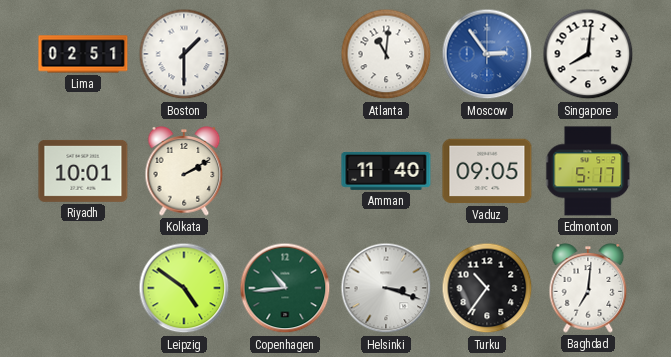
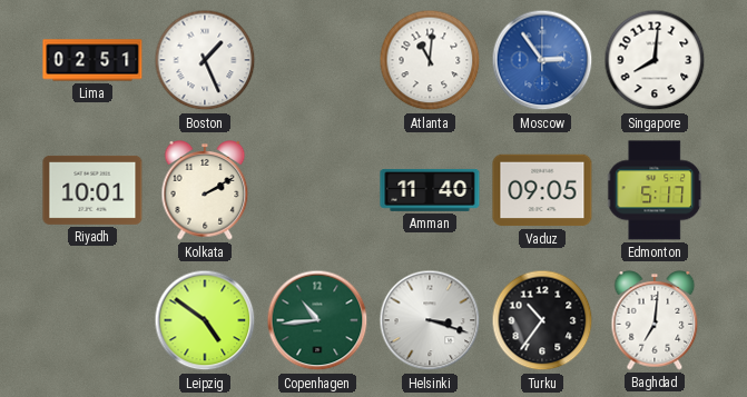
Boston: 1:30 -> 1:26
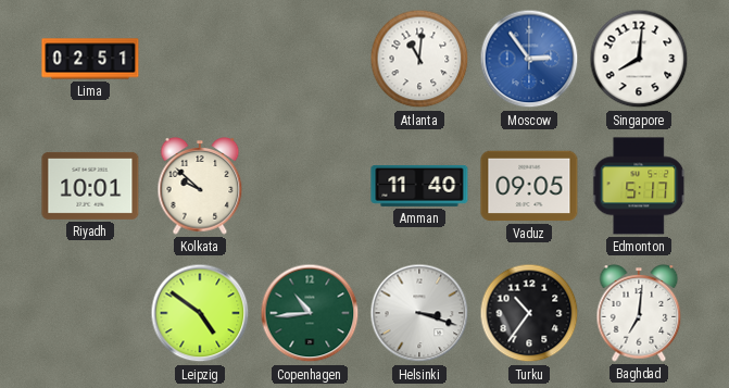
Boston: 1:26 -> none
Kolkata: 2:10 -> 9:52
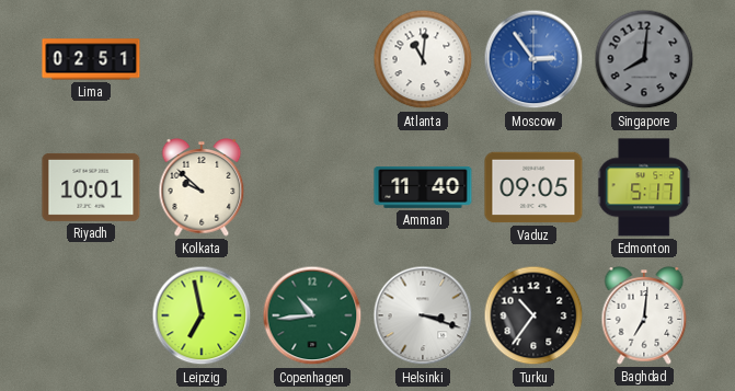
Singapore dial: white -> grey
Leipzig: 4:51 -> 6:58
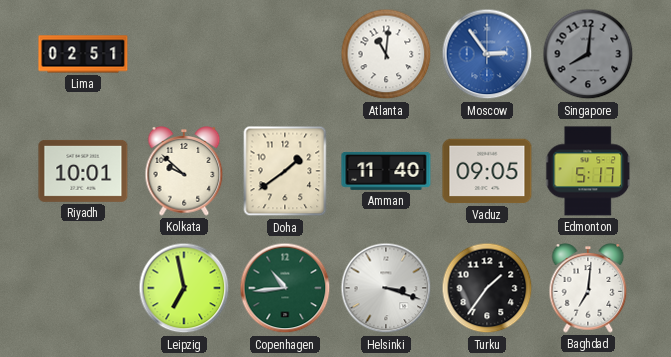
Doha: none -> 1:39
Turku: 10:36 -> 1:36
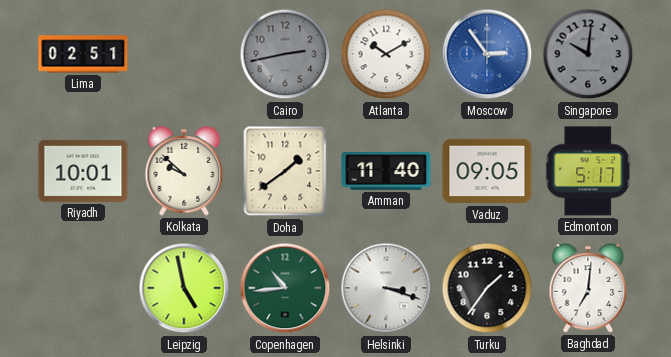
Cairo: none -> 2:43
Atlanta: 11:01 -> 10:10
Singapore: 8:01 -> 10:01
Leipzig: 6:58 -> 4:58
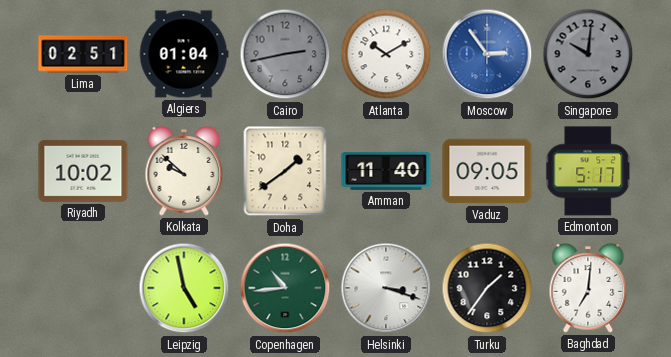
Algiers: none -> 01:04
Riyadh: 10:01 -> 10:02
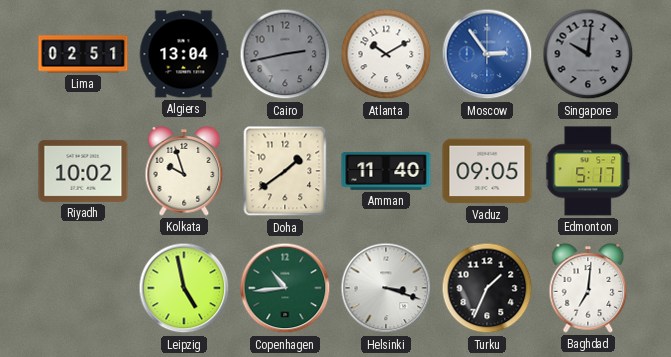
Algiers: 01:04 -> 13:04
Kolkata: 9:52 -> 9:57
Turku: 1:36 -> 1:34
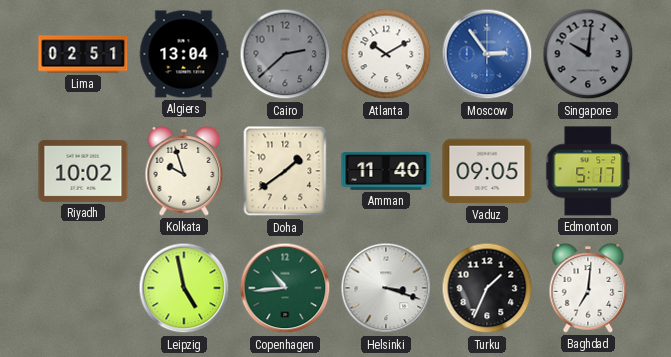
Cairo: 2:43 -> 2:38
